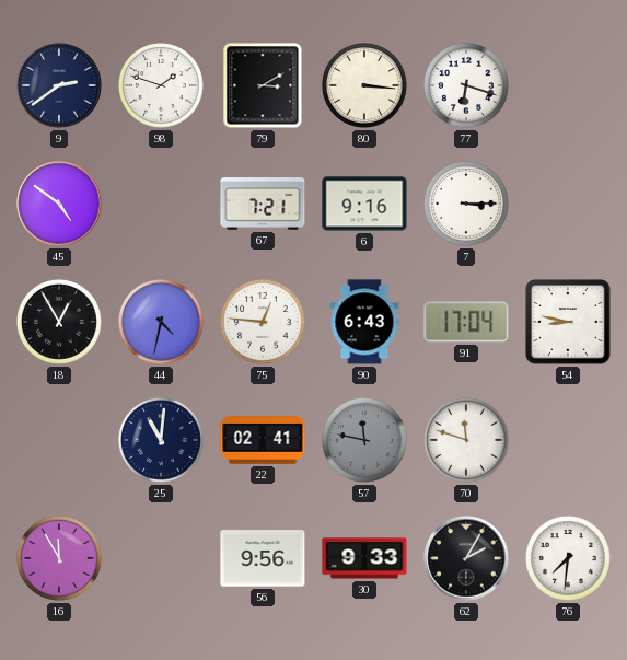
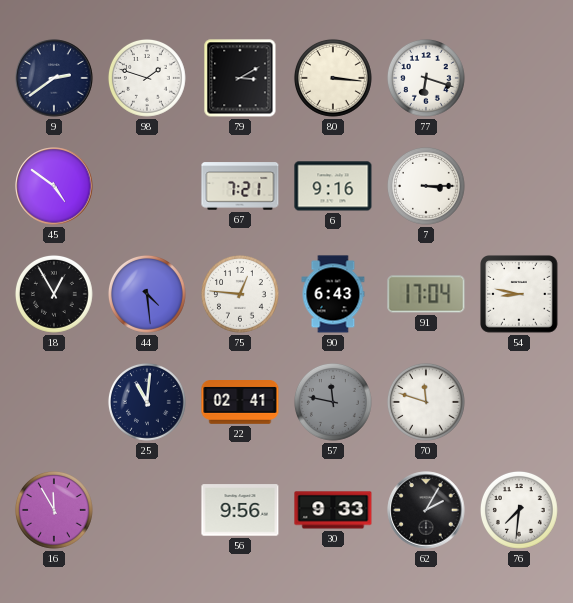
44: 4:32 -> 4:29
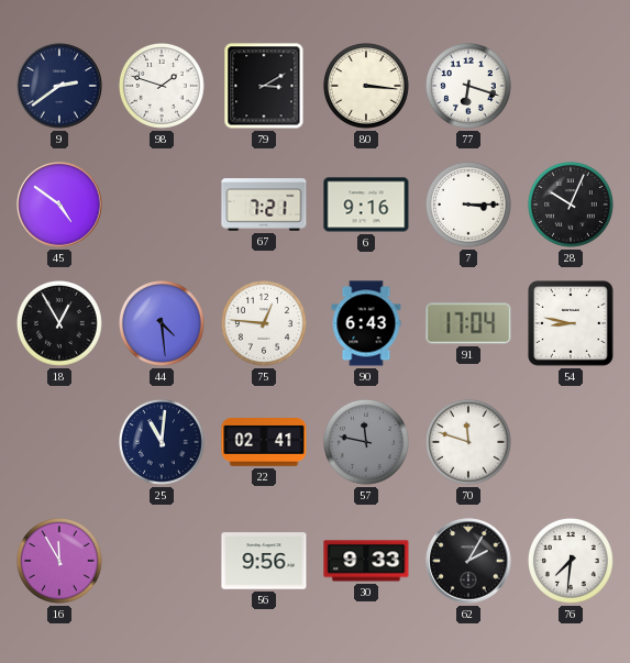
28: none -> 10:04
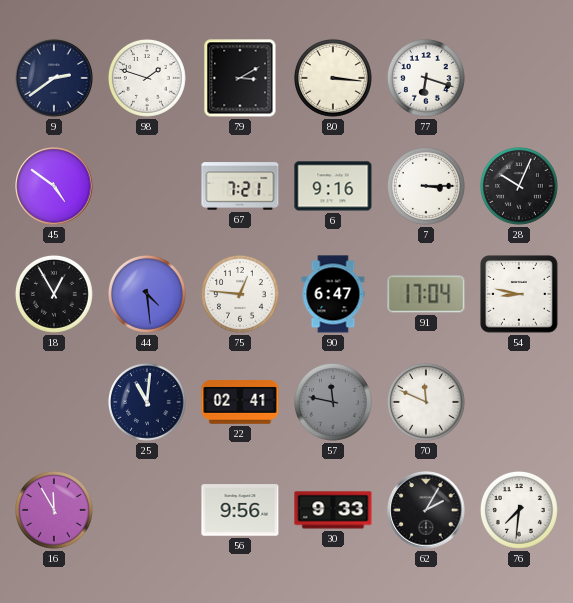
90: 6:43 -> 6:47
70: 11:48 -> 11:49
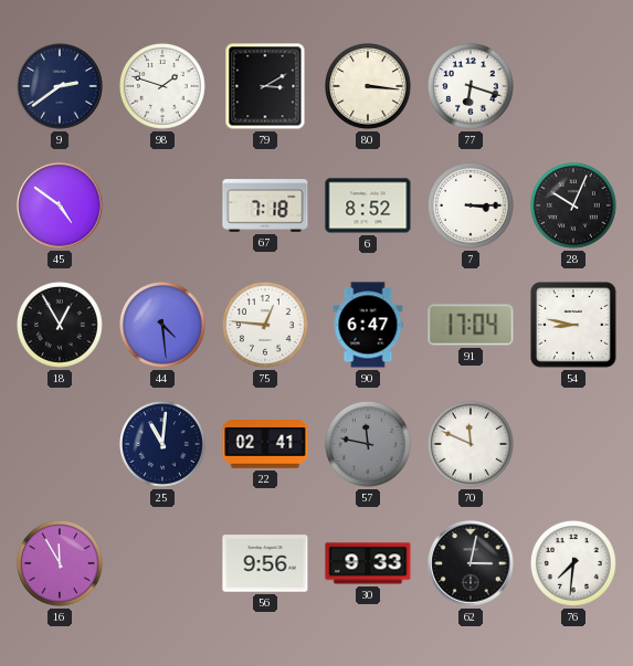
67: 7:21 -> 7:18
6: 9:16 -> 8:52
62: 2:05 -> 3:02
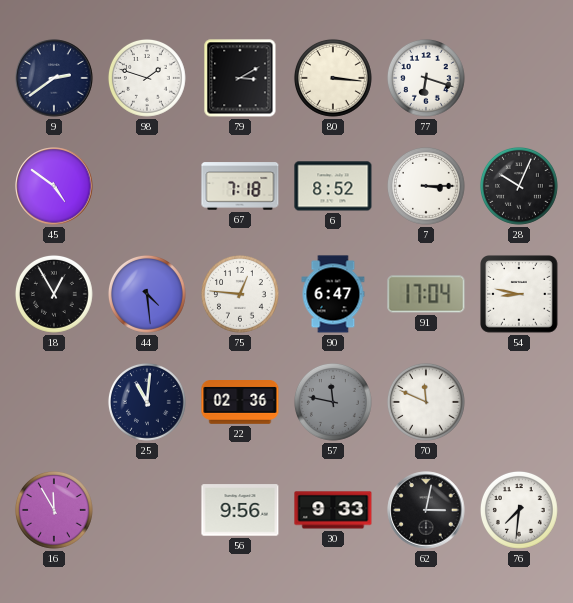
22: 02:41 -> 02:36
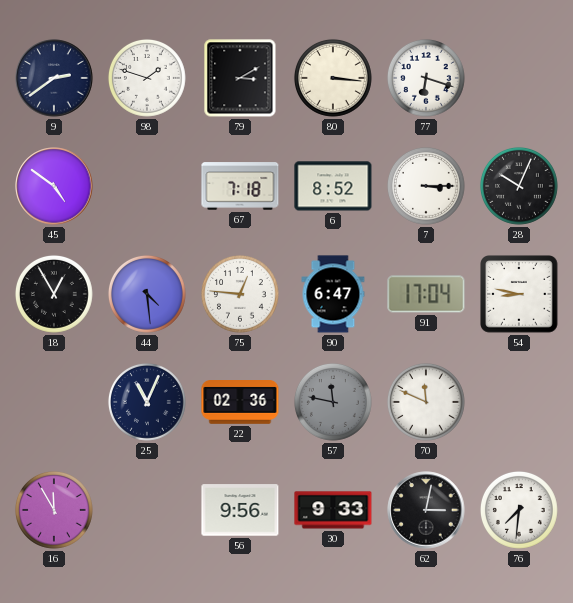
25: 11:01 -> 11:04
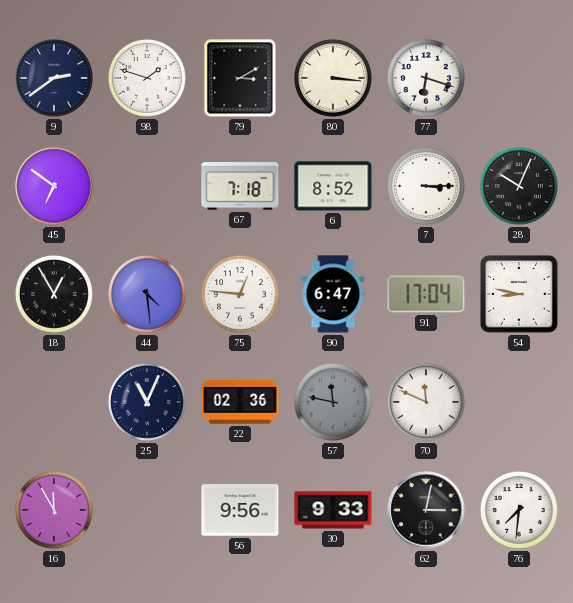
45: 4:51 -> 6:51
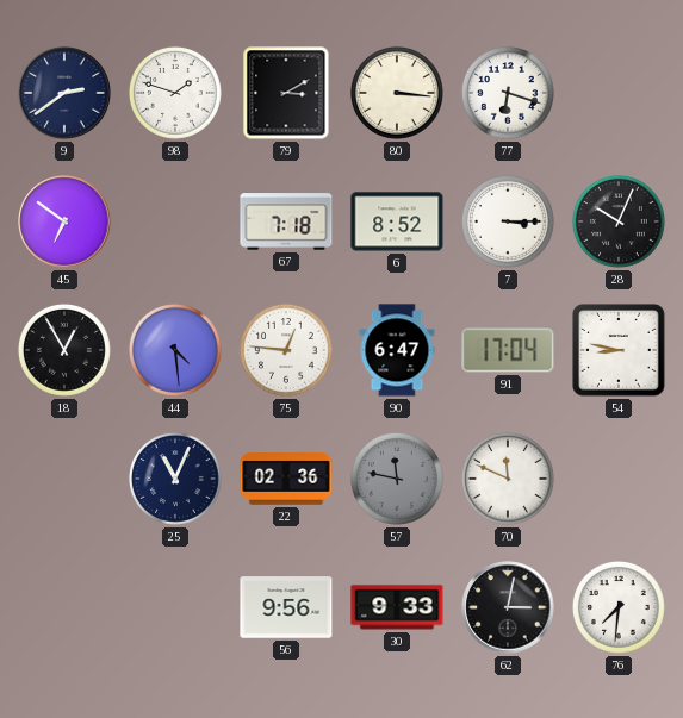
16: 11:55 -> none
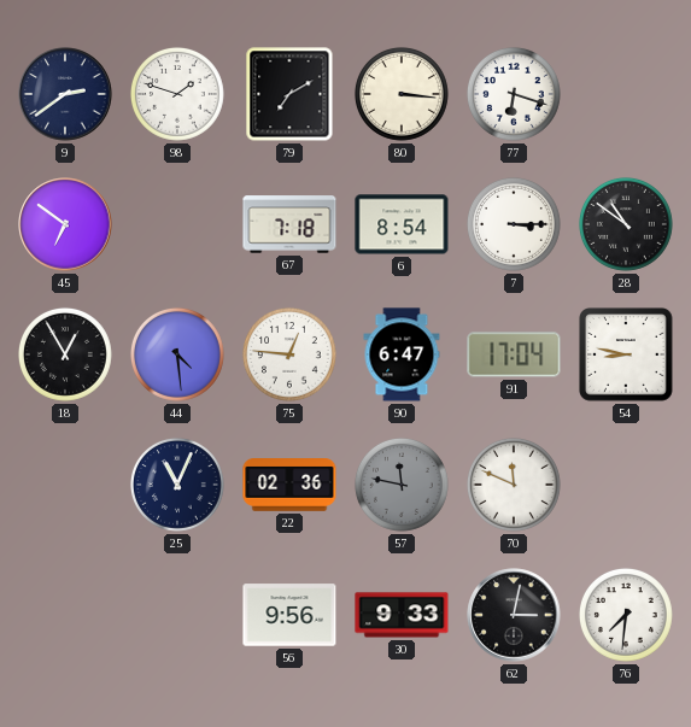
79: 3:10 -> 7:10
6: 8:52 -> 8:54
28: 10:04 -> 10:51
